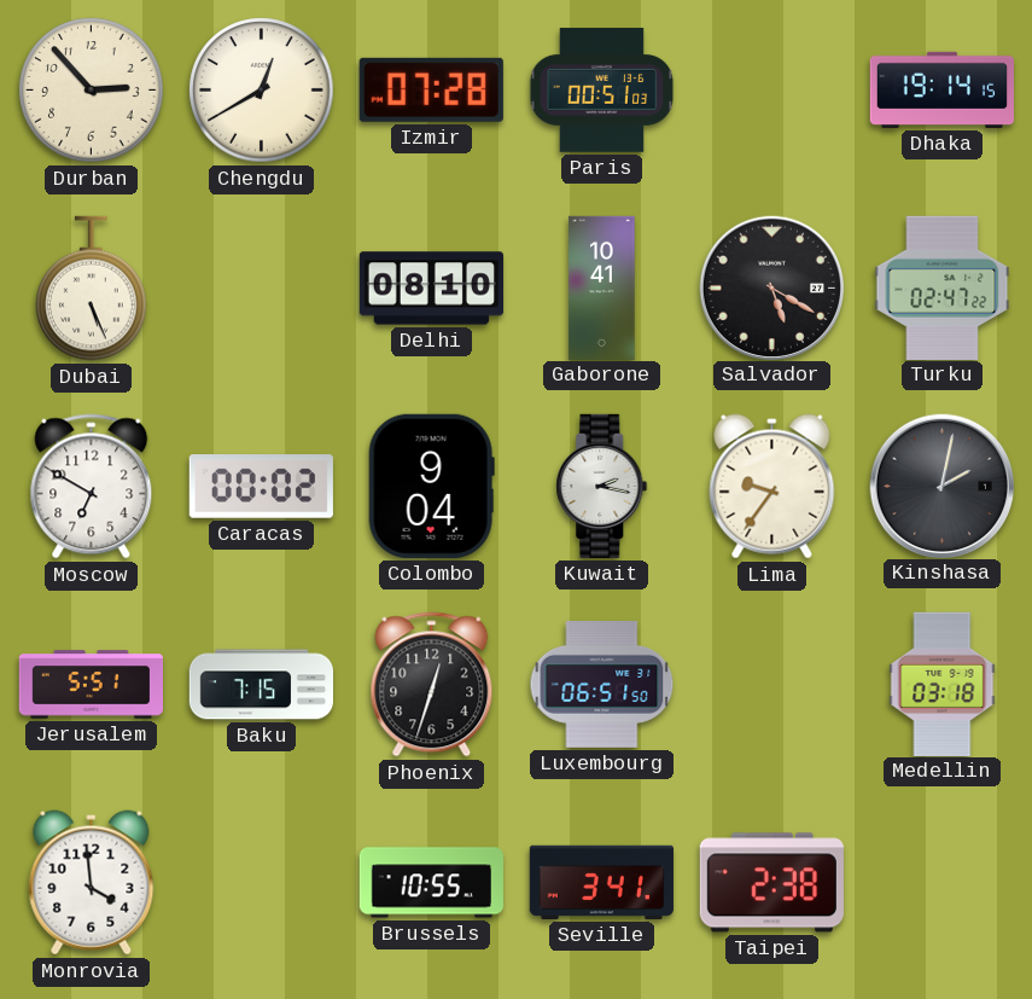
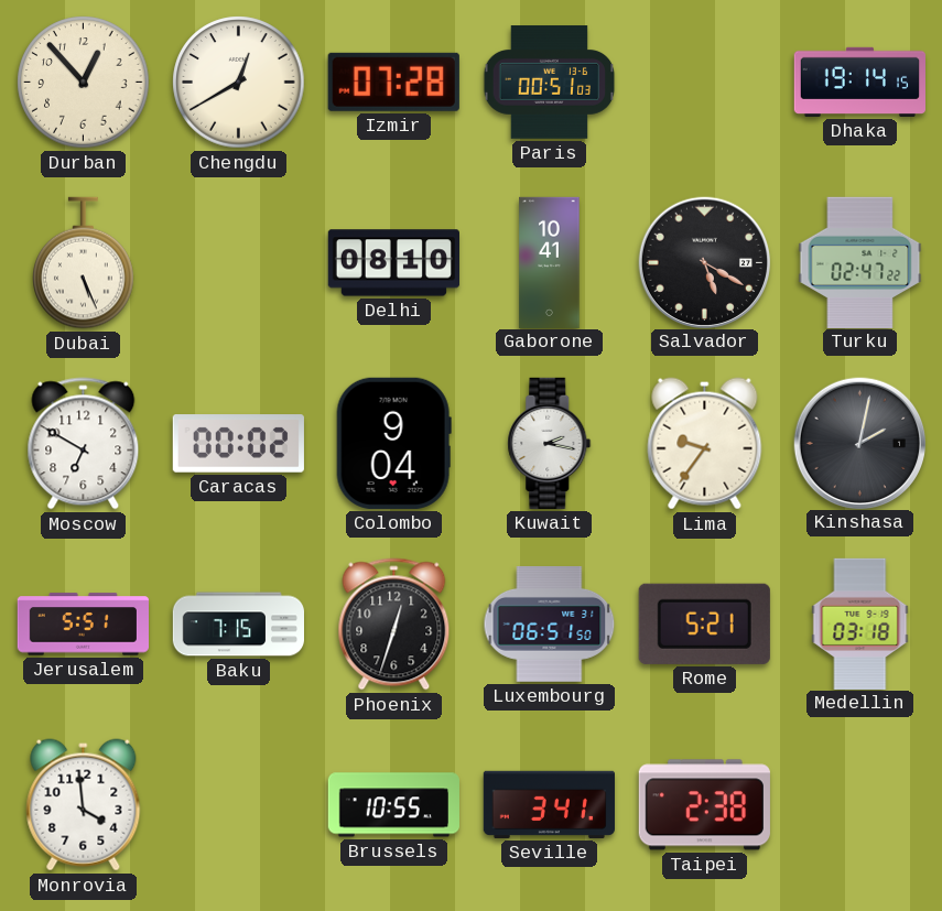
Durban: 2:53 -> 12:53
Rome: none -> 5:21
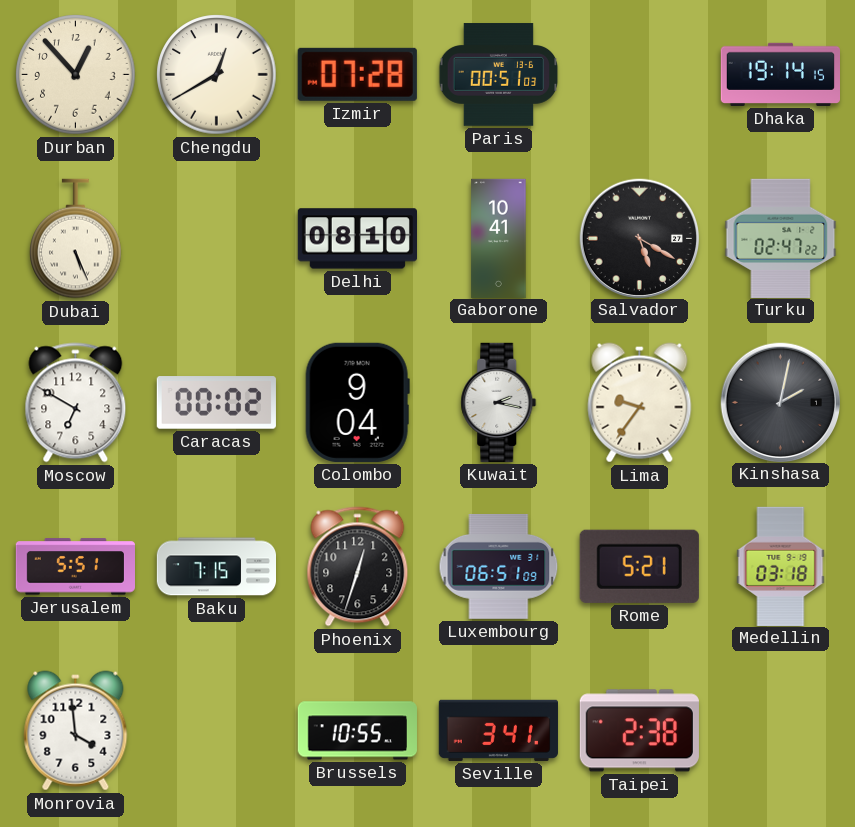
Luxembourg: 06:51:50 -> 06:51:09
